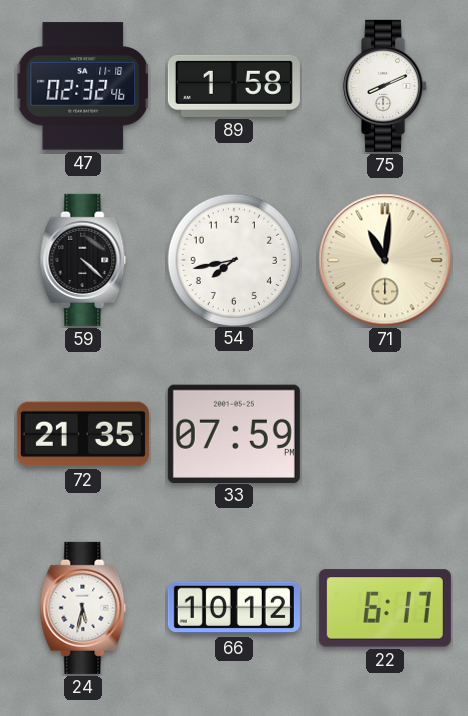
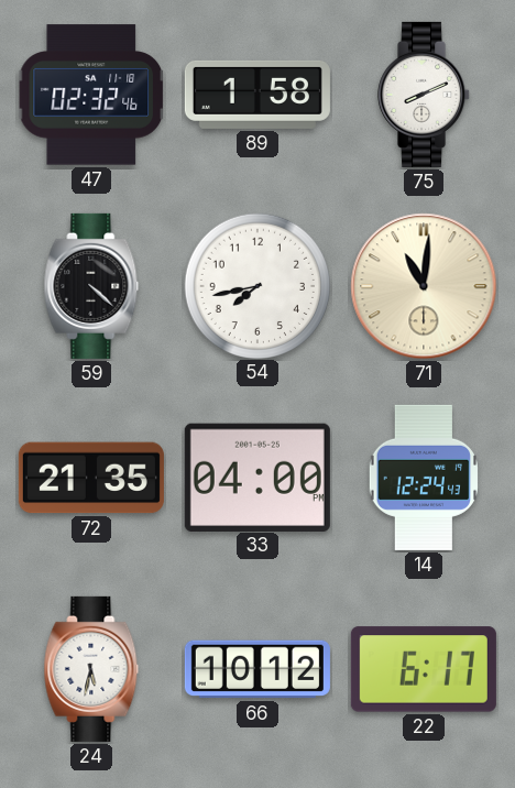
33: 07:59 -> 04:00
14: none -> 12:24
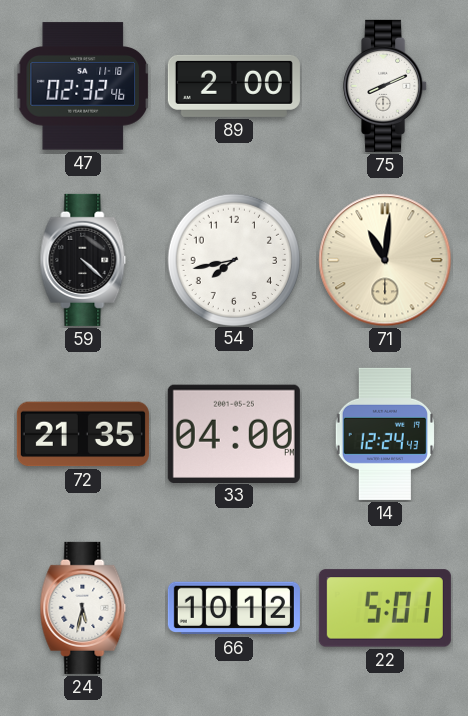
89: 1:58 -> 2:00
22: 6:17 -> 5:01
